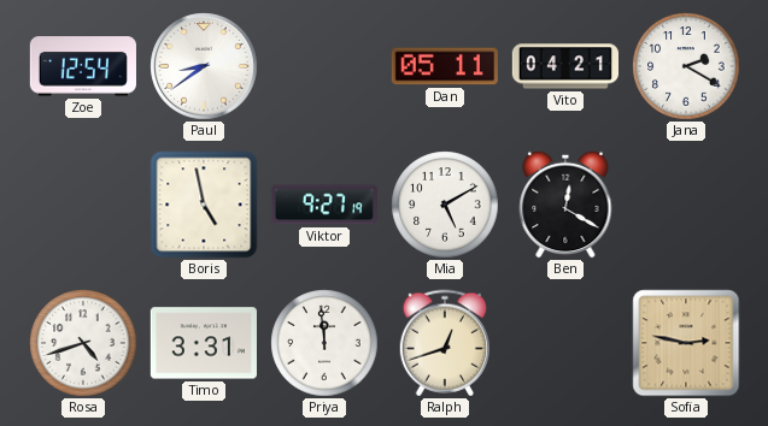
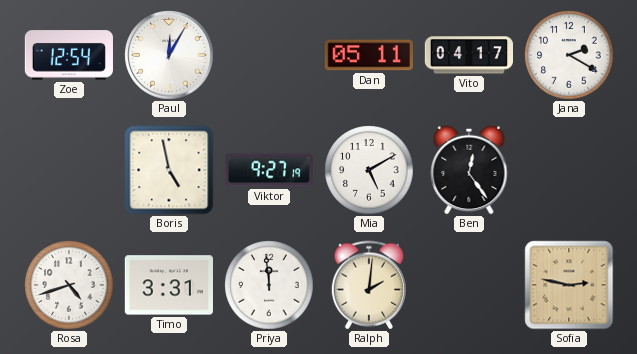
Paul: 8:39 -> 12:05
Vito: 04:21 -> 04:17
Ben: 12:20 -> 12:24
Ralph: 12:42 -> 2:01
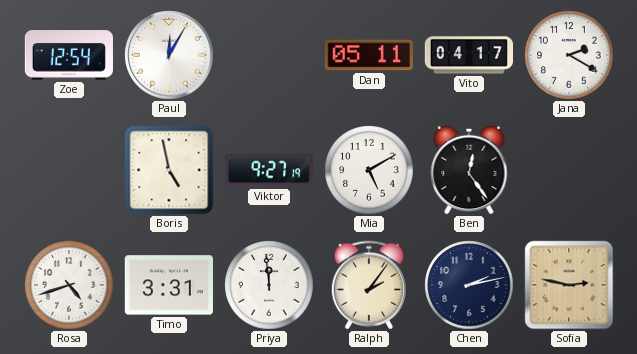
Ralph: 2:01 -> 2:06
Chen: none -> 2:13
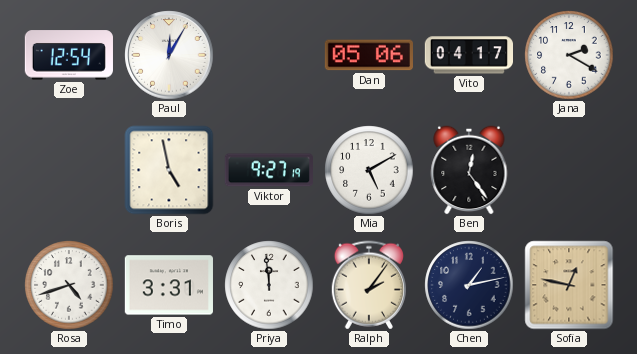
Dan: 05:11 -> 05:06
Chen: 2:13 -> 1:13
Sofia: 2:47 -> 12:47
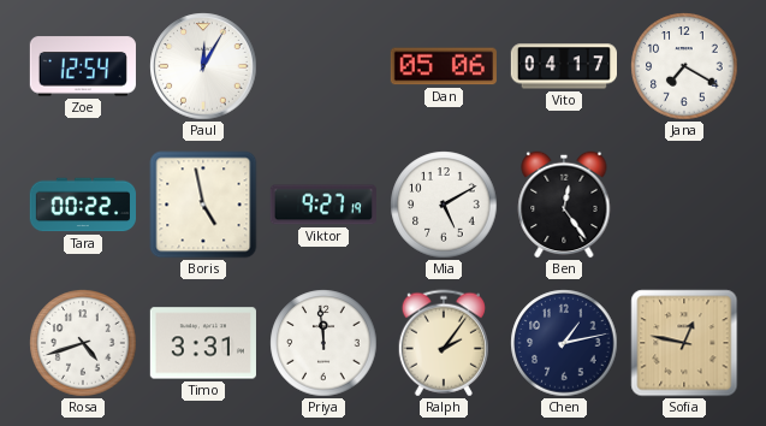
Jana: 2:20 -> 7:20
Tara: none -> 00:22
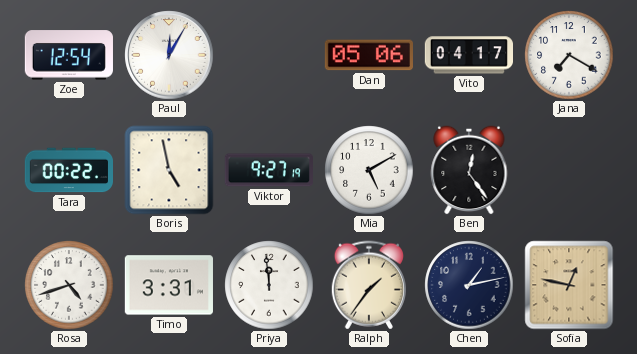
Ralph: 2:06 -> 1:36
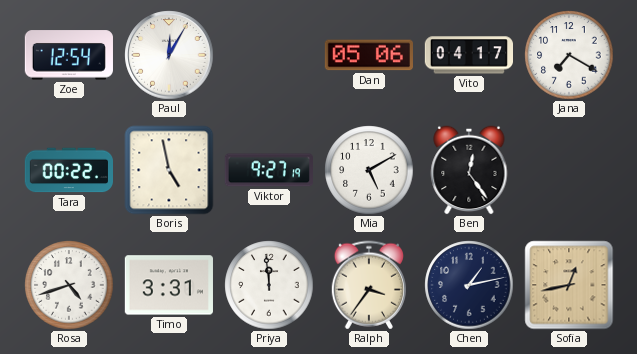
Ralph: 1:36 -> 3:36
Sofia: 12:47 -> 12:43
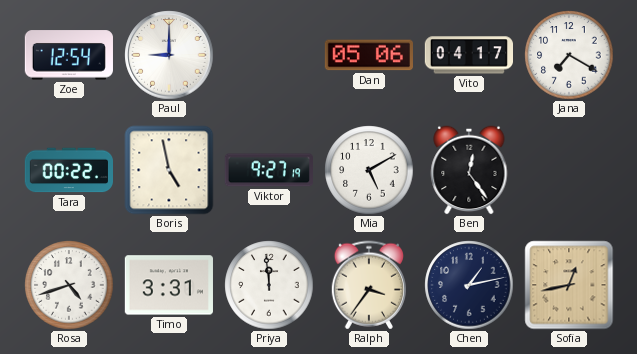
Paul: 12:05 -> 9:00
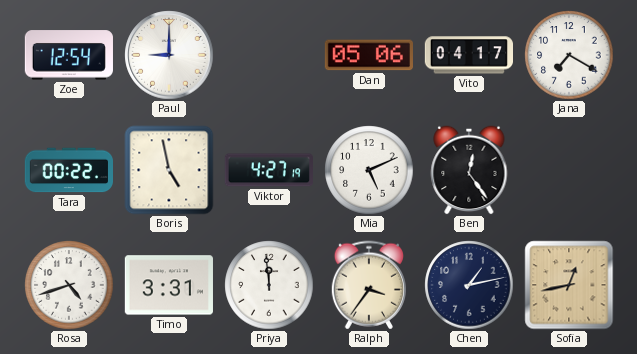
Viktor: 9:27 -> 4:27
Mia: 5:10 -> 5:11
